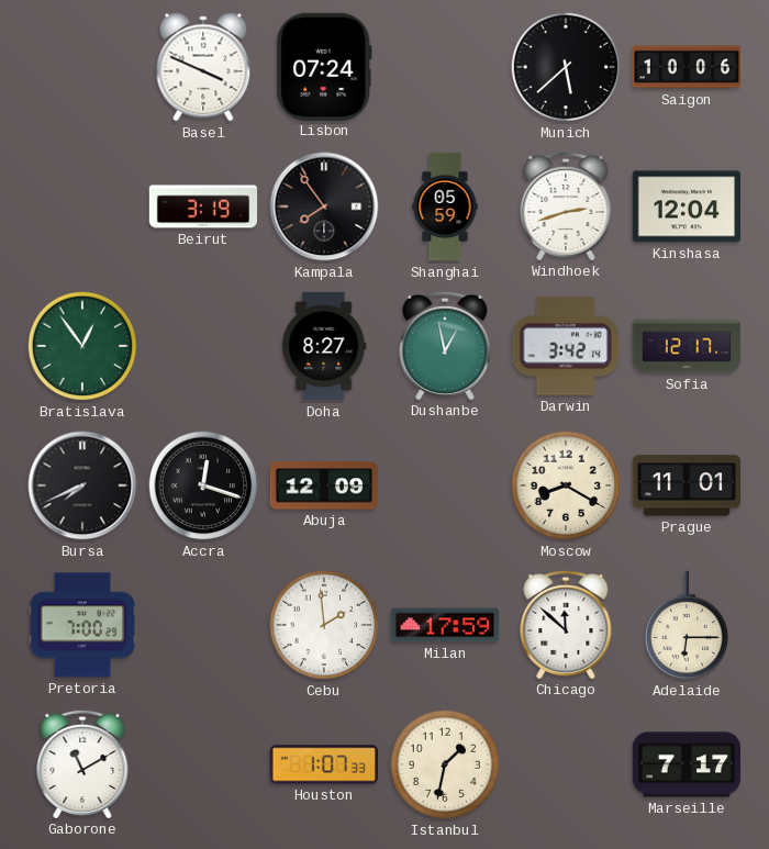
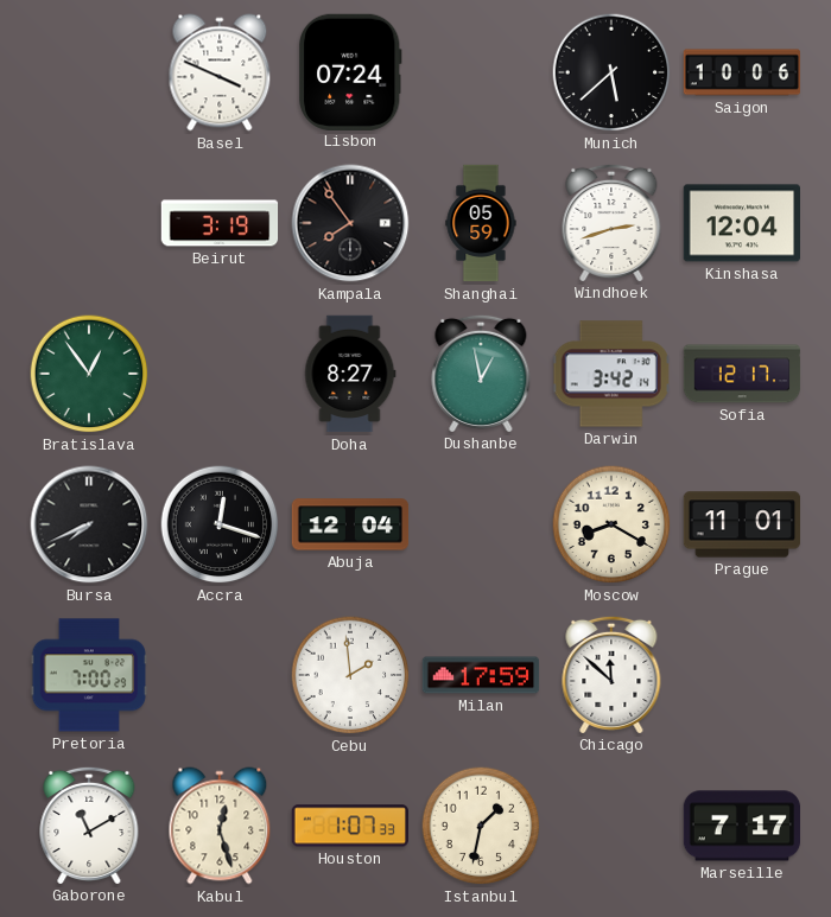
Abuja: 12:09 -> 12:04
Adelaide: 6:15 -> none
Kabul: none -> 12:27
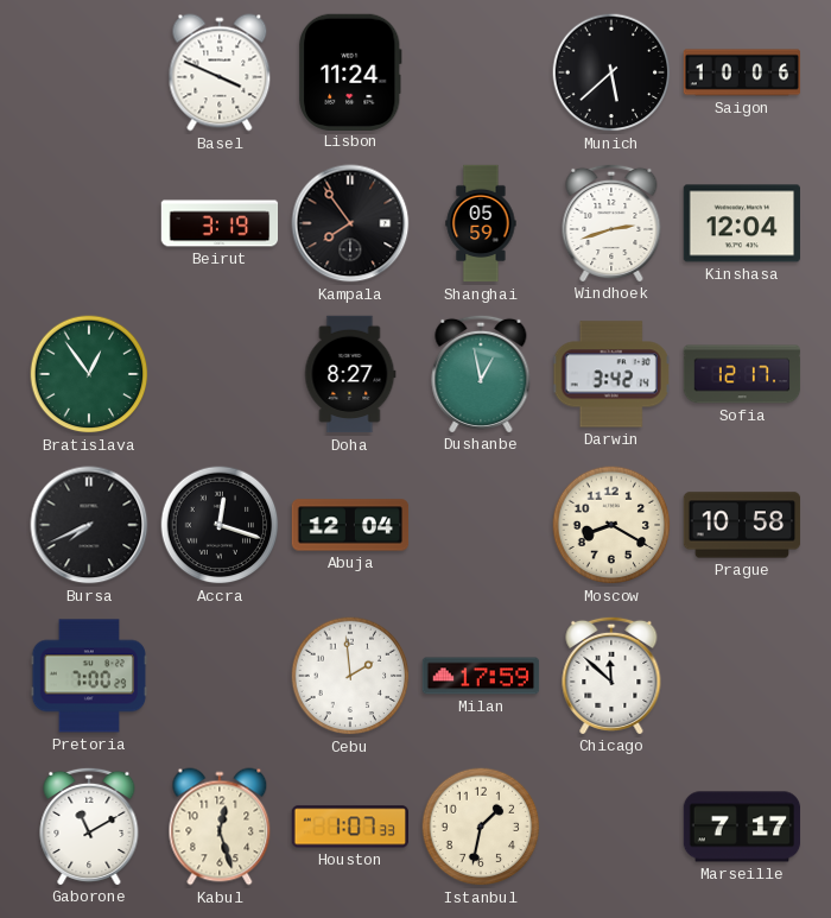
Lisbon: 07:24 -> 11:24
Prague: 11:01 -> 10:58
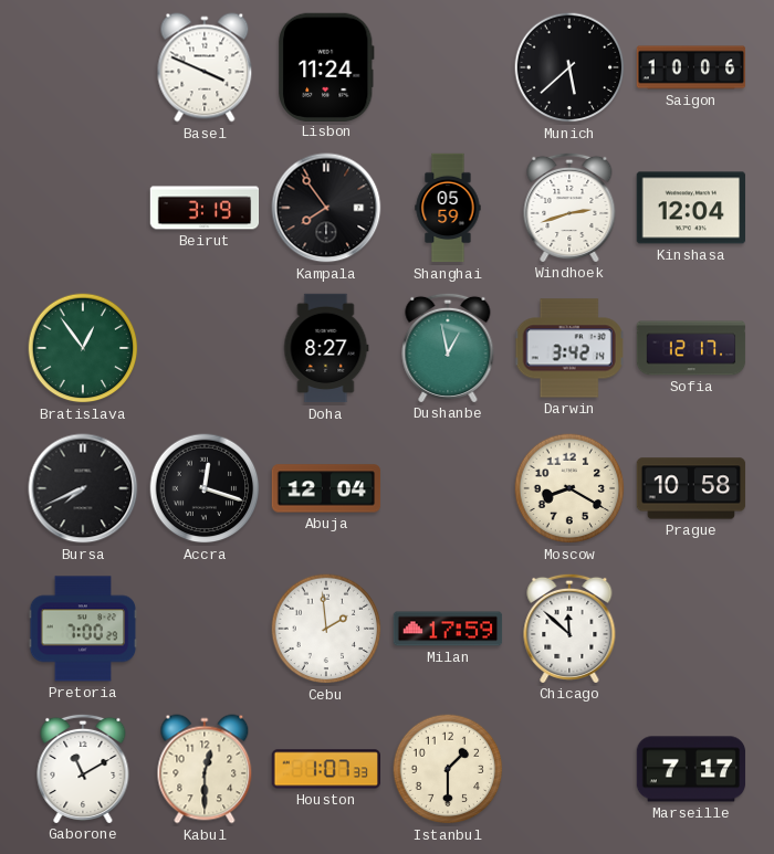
Kabul: 12:27 -> 12:30
Istanbul: 1:32 -> 1:30
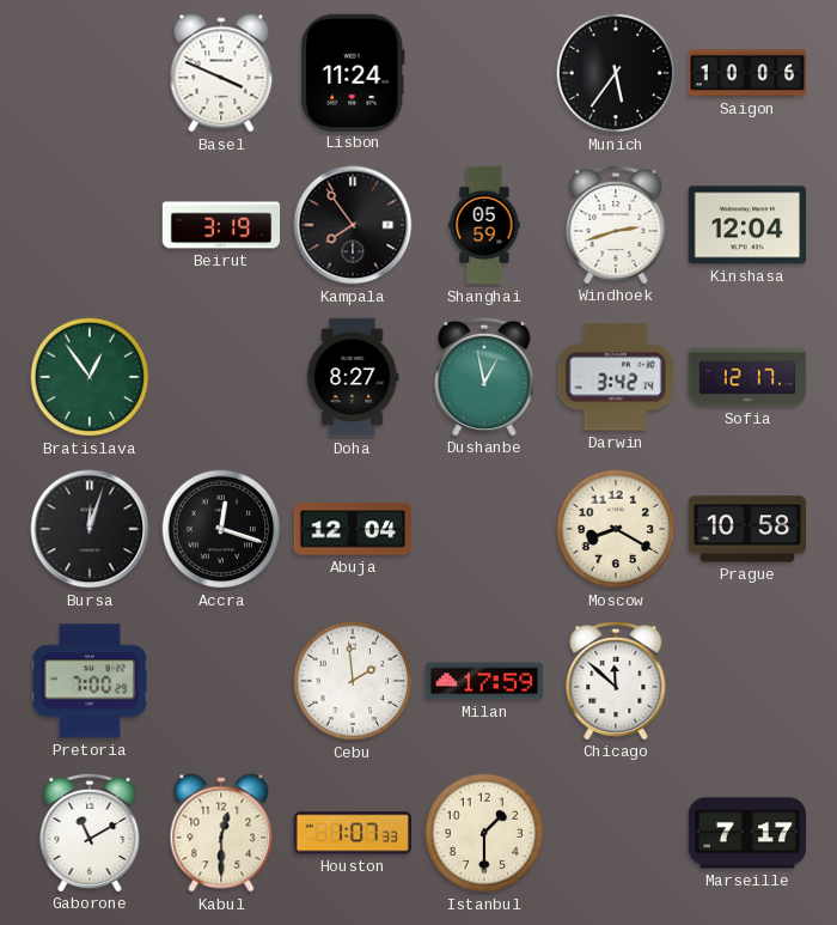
Munich: 5:38 -> 5:36
Bursa: 7:41 -> 12:03
